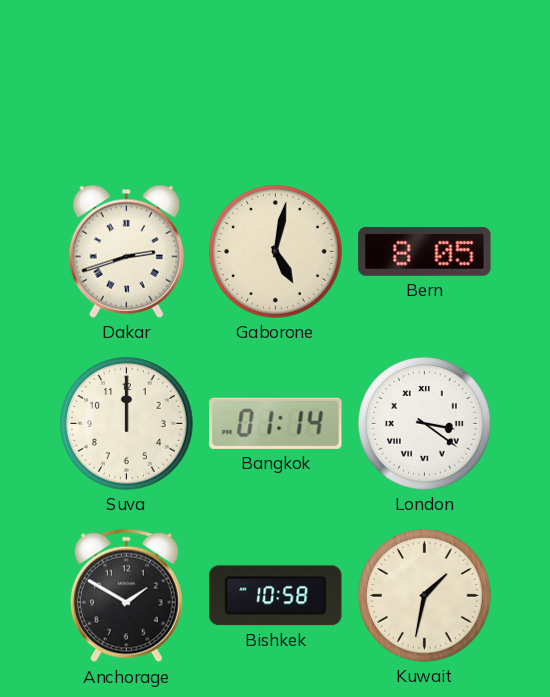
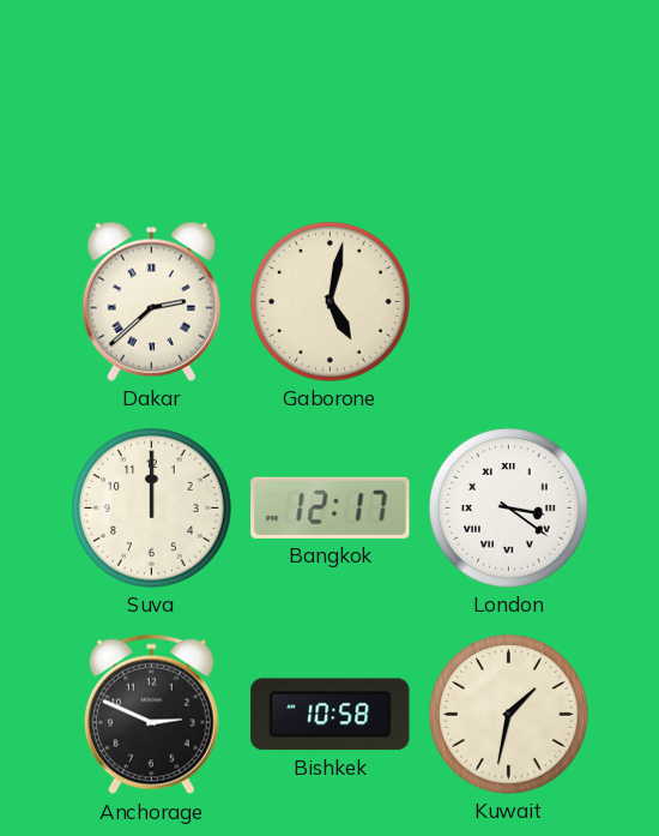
Dakar: 2:42 -> 2:38
Bern: 8:05 -> none
Bangkok: 01:14 -> 12:17
Anchorage: 1:50 -> 2:49
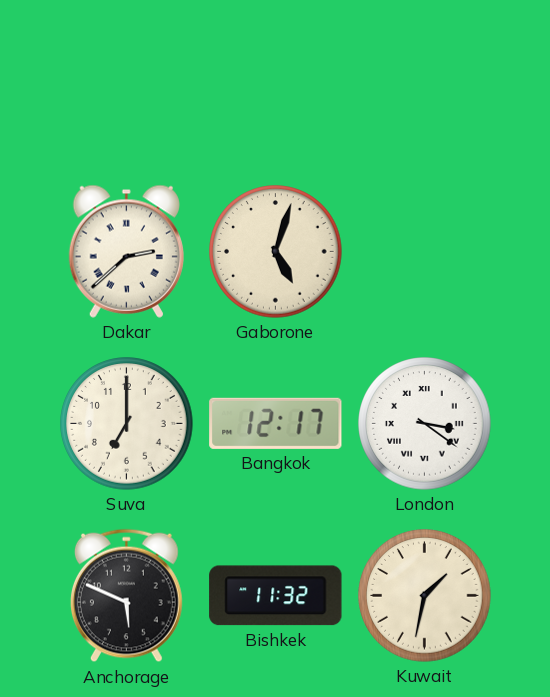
Gaborone: 5:02 -> 5:03
Suva: 12:00 -> 7:00
Anchorage: 2:49 -> 5:49
Bishkek: 10:58 -> 11:32
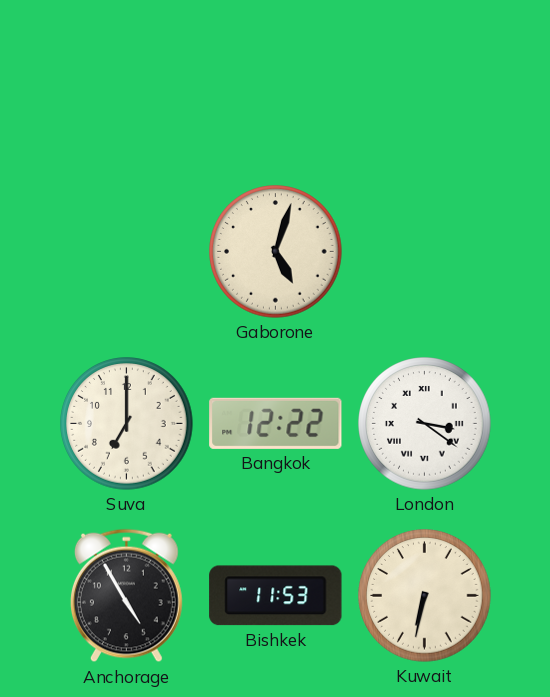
Dakar: 2:38 -> none
Bangkok: 12:17 -> 12:22
Anchorage: 5:49 -> 4:55
Bishkek: 11:32 -> 11:53
Kuwait: 1:32 -> 6:32
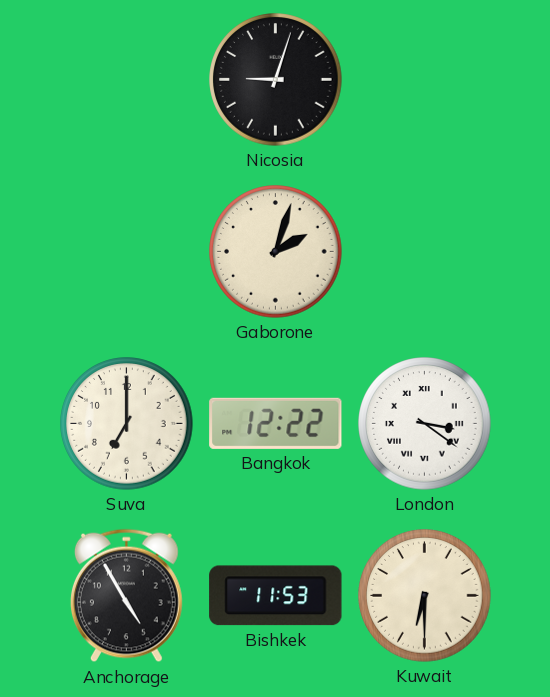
Nicosia: none -> 9:03
Gaborone: 5:03 -> 2:03
Kuwait: 6:32 -> 6:30
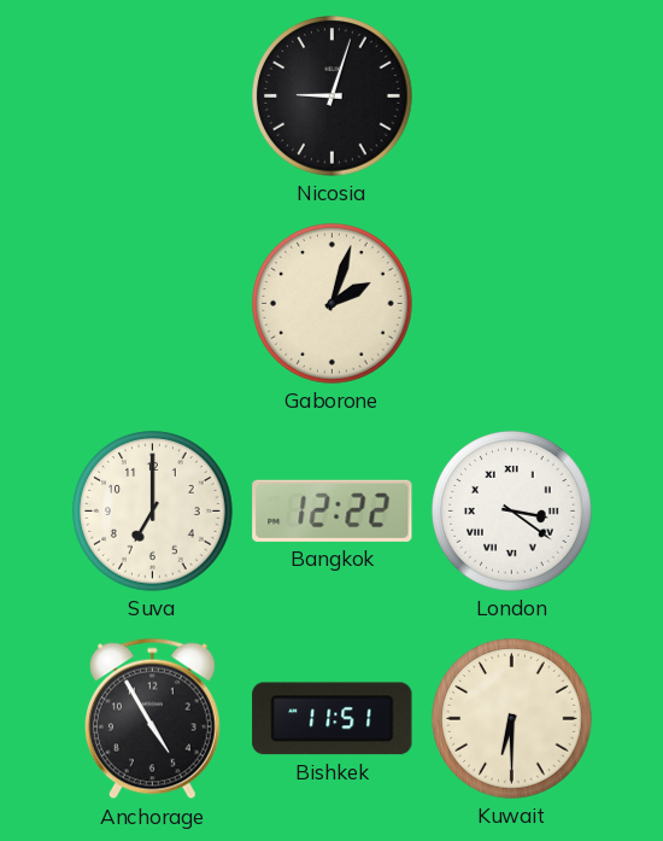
Bishkek: 11:53 -> 11:51
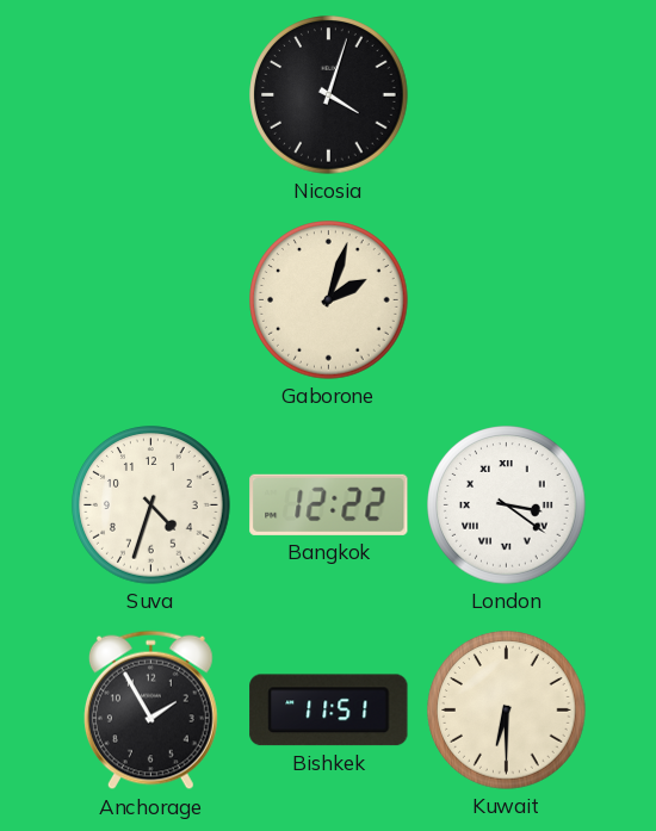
Nicosia: 9:03 -> 4:03
Suva: 7:00 -> 4:33
Anchorage: 4:55 -> 1:55
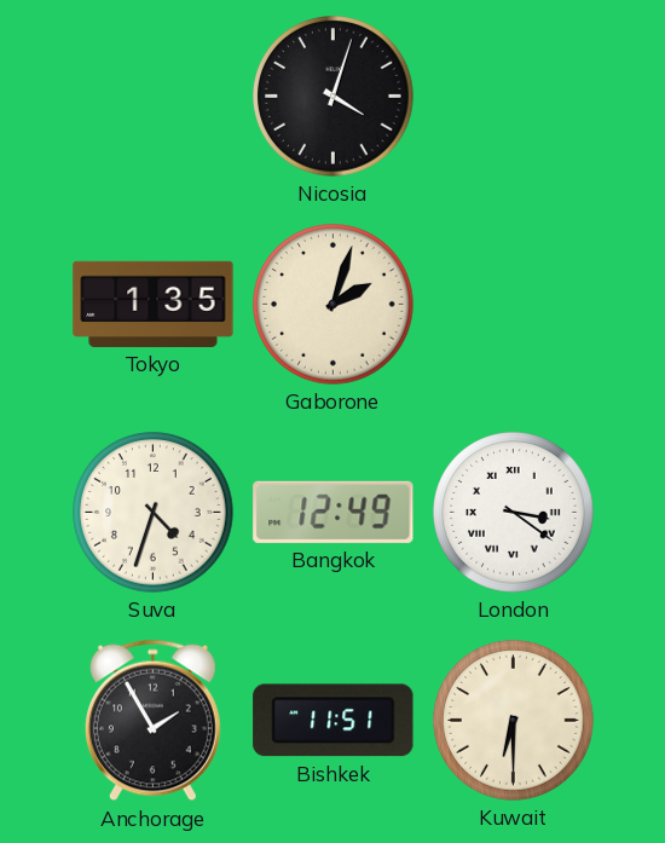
Tokyo: none -> 1:35
Bangkok: 12:22 -> 12:49
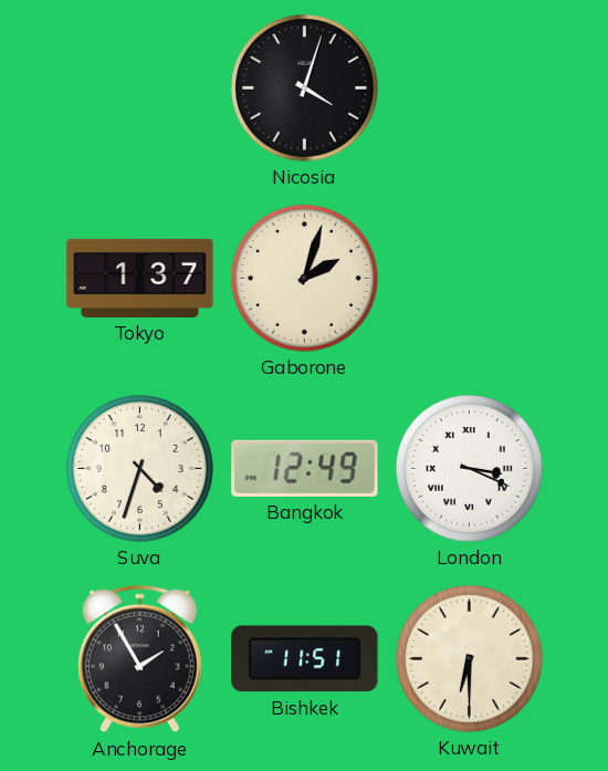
Tokyo: 1:35 -> 1:37
London: 3:21 -> 3:19
